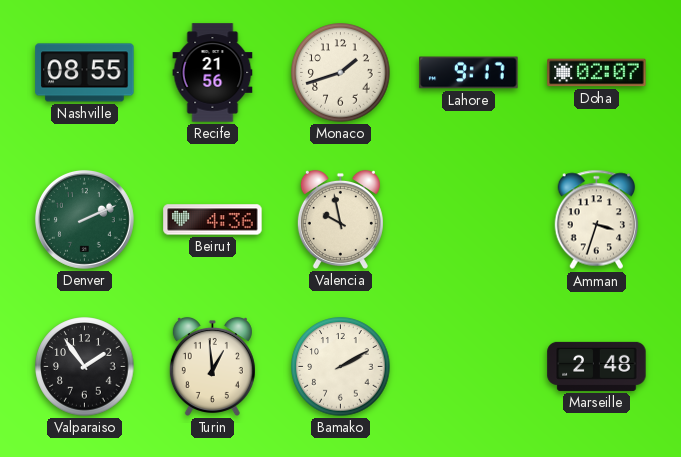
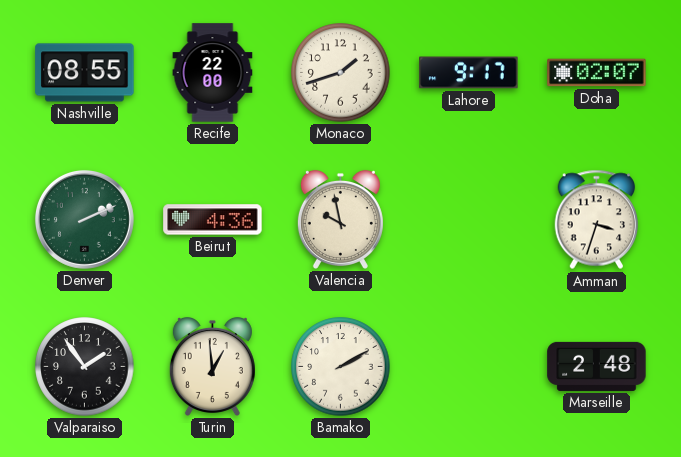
Recife: 21:56 -> 22:00
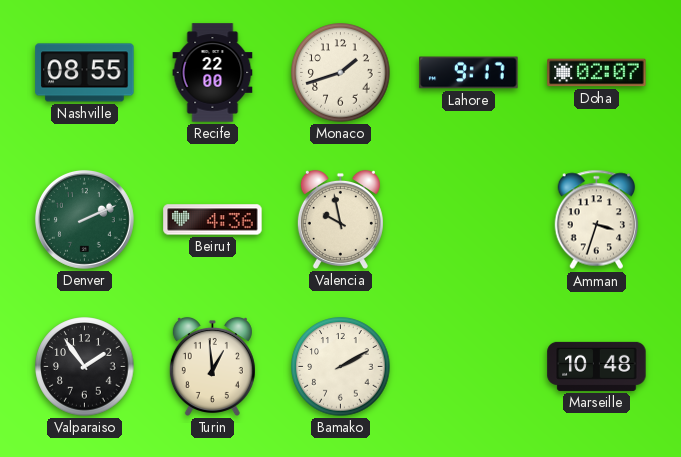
Marseille: 2:48 -> 10:48
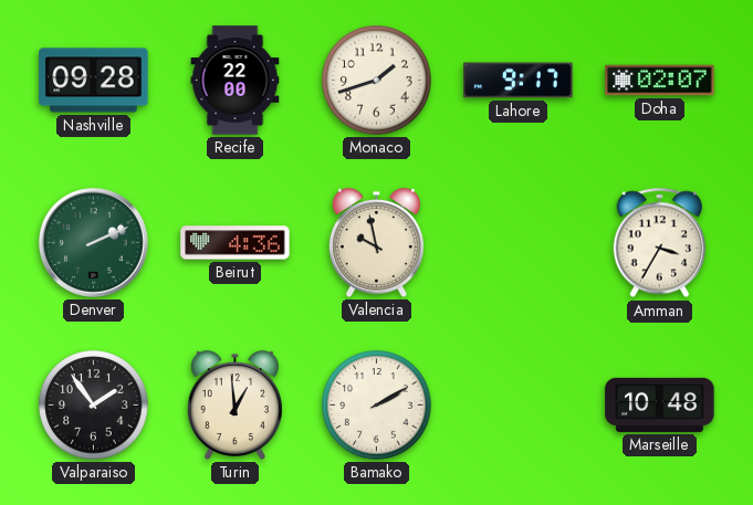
Nashville: 08:55 -> 09:28
Amman: 3:33 -> 3:35
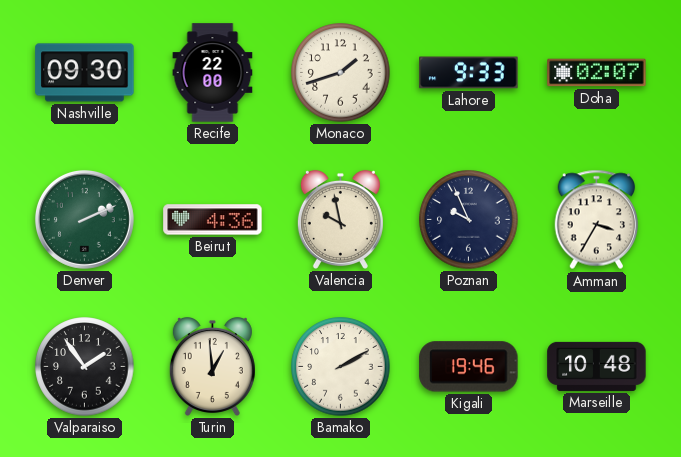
Nashville: 09:28 -> 09:30
Lahore: 9:17 -> 9:33
Poznan: none -> 9:56
Kigali: none -> 19:46
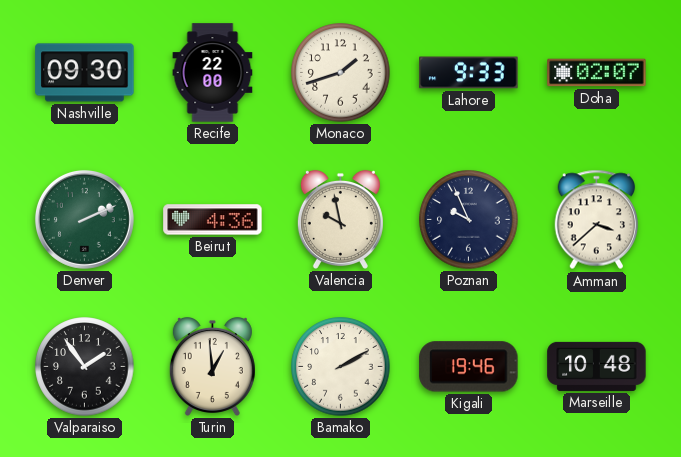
Amman: 3:35 -> 3:38
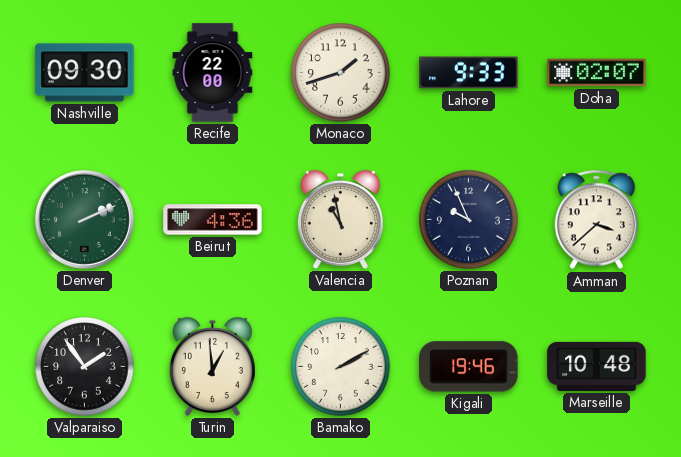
Valencia: 9:58 -> 10:58
